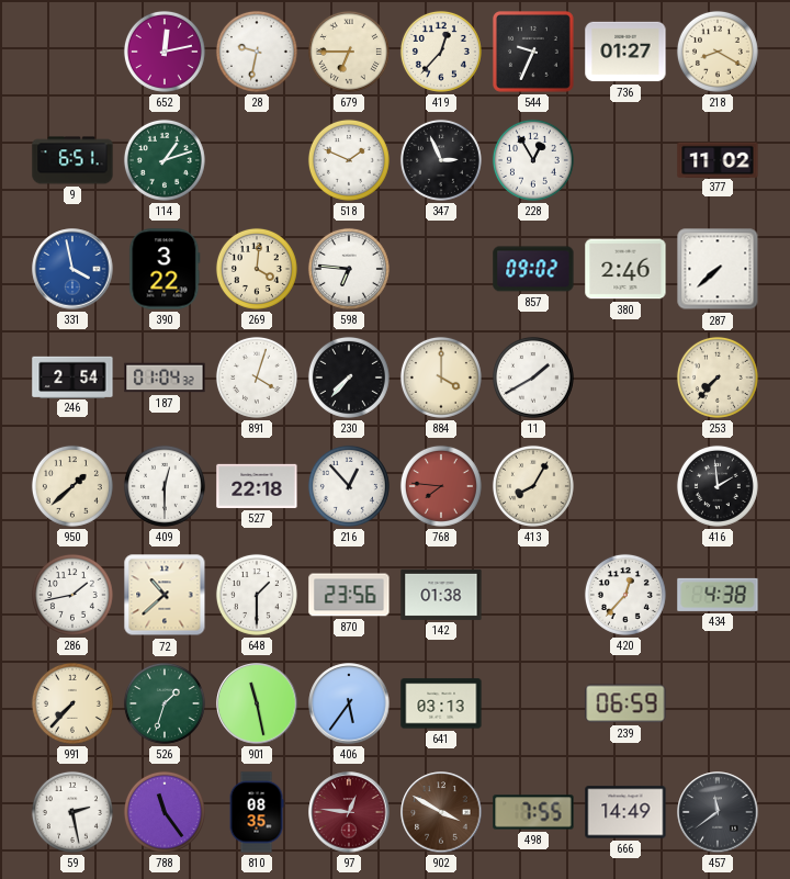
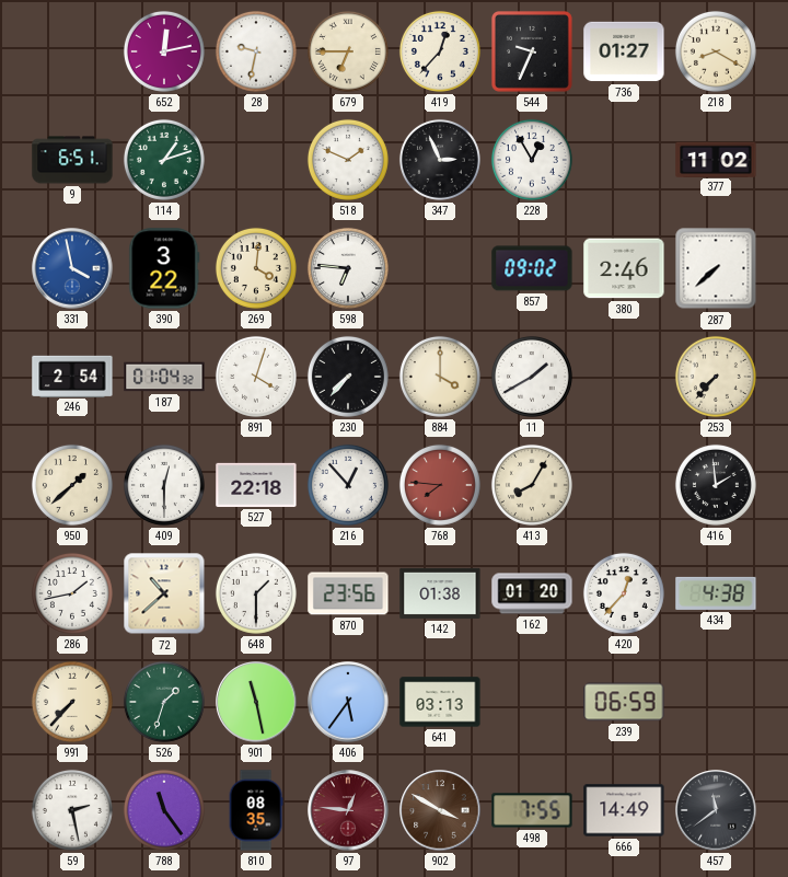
162: none -> 01:20
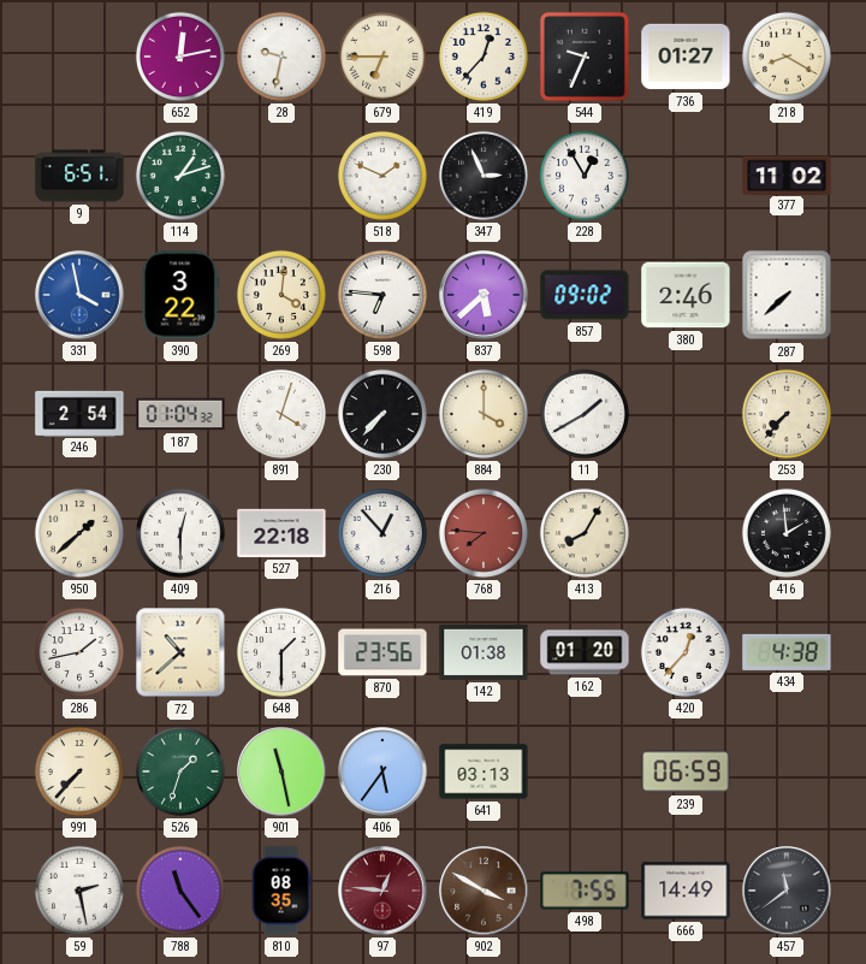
837: none -> 5:38
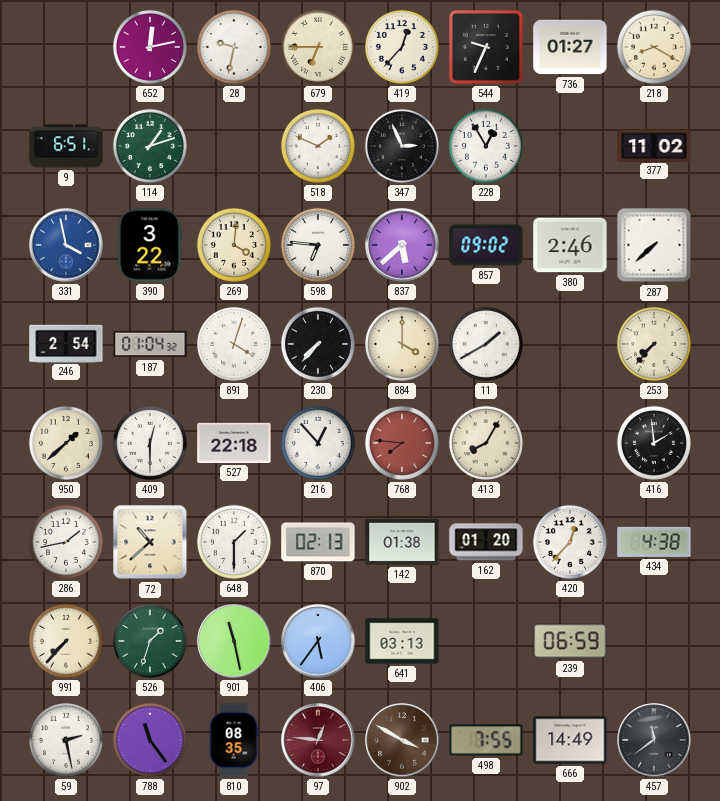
870: 23:56 -> 02:13
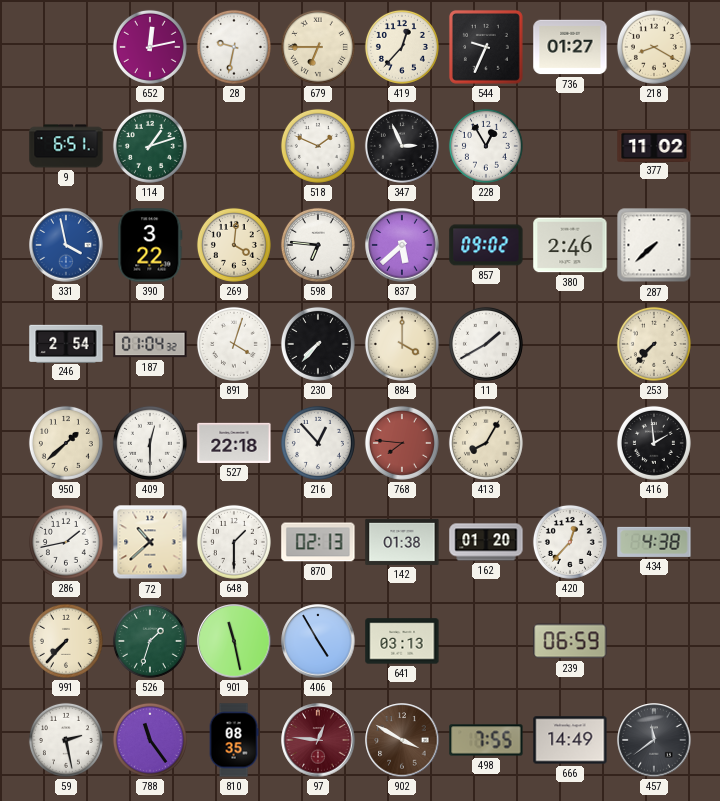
406: 5:36 -> 4:55
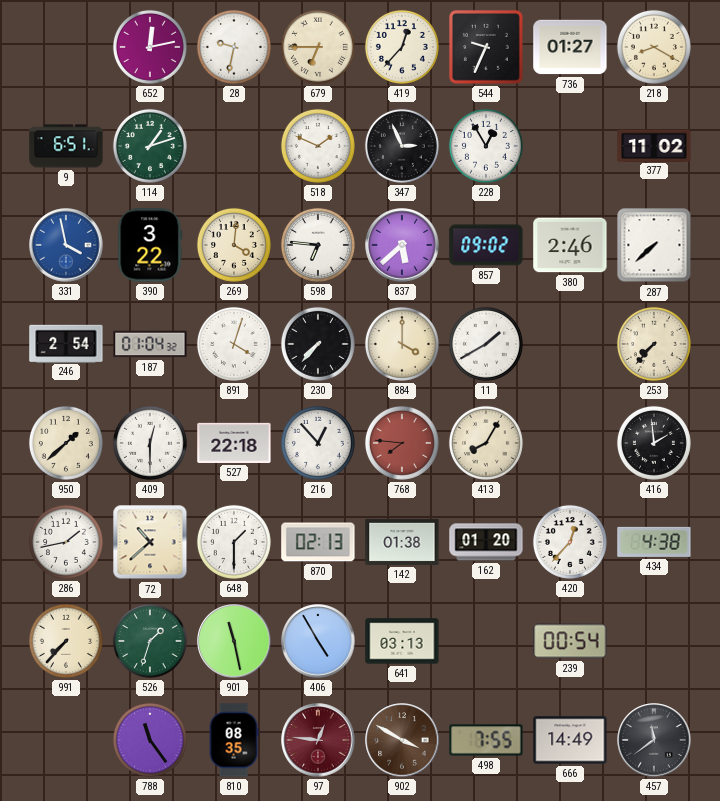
239: 06:59 -> 00:54
59: 2:28 -> none
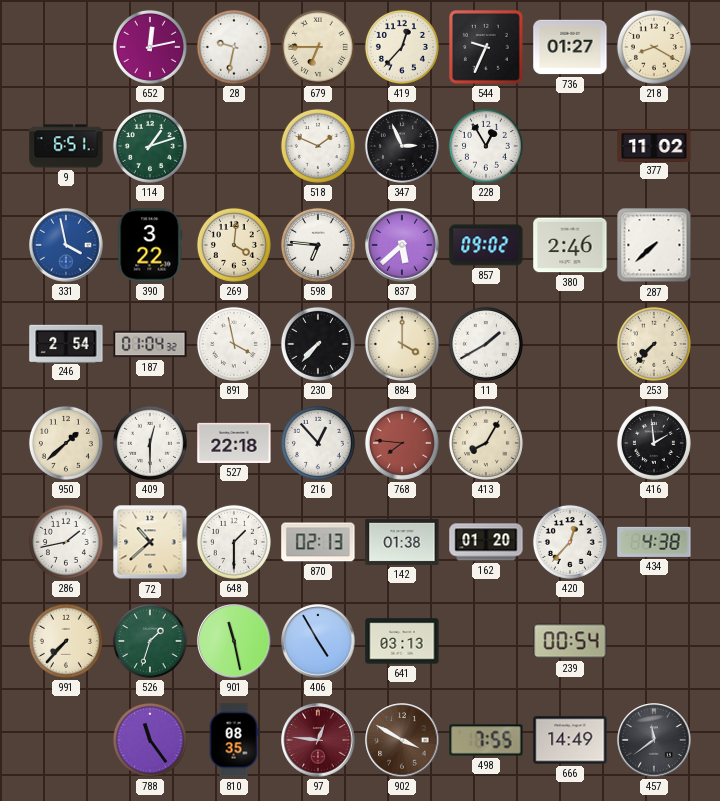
891: 4:03 -> 3:58
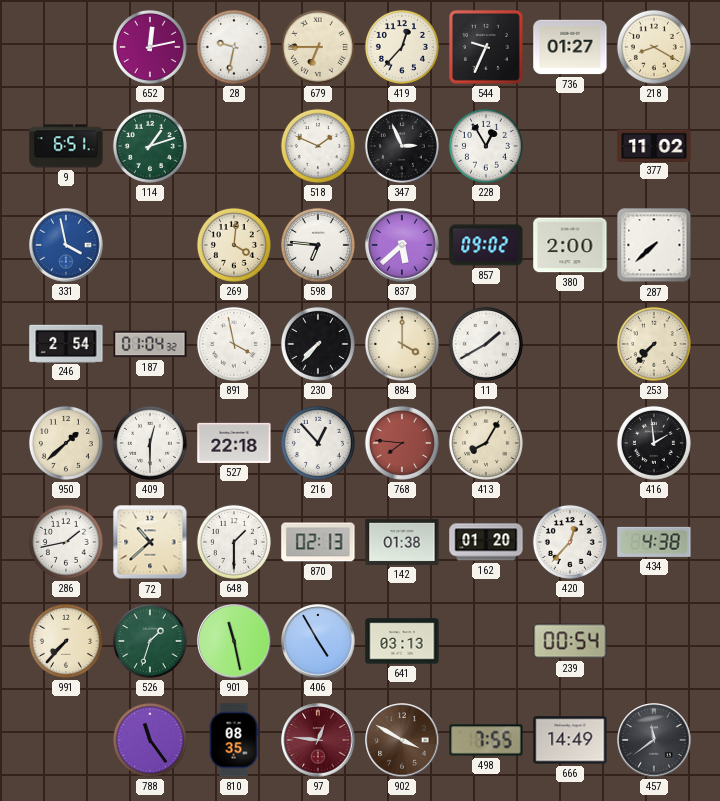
390: 3:22 -> none
380: 2:46 -> 2:00
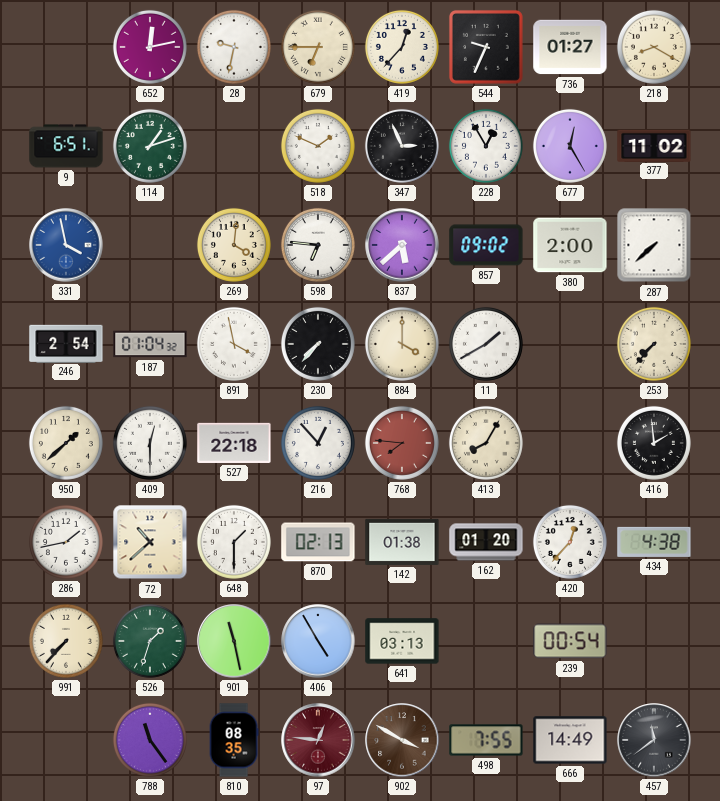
677: none -> 12:25
